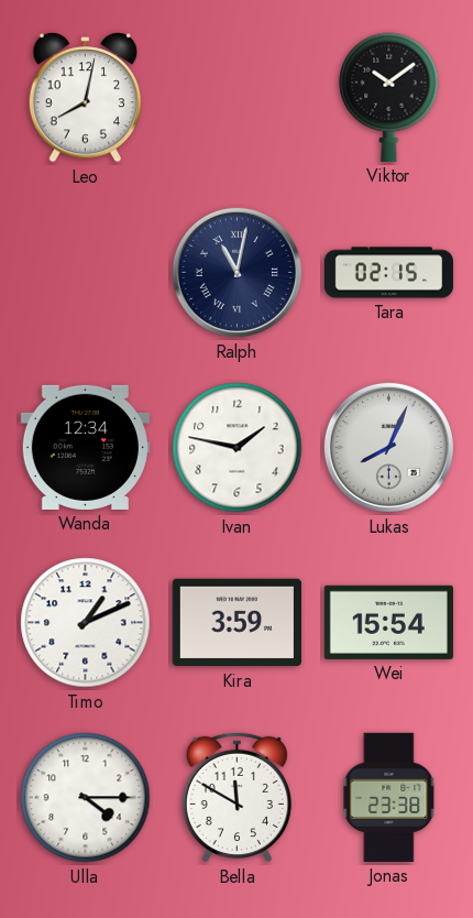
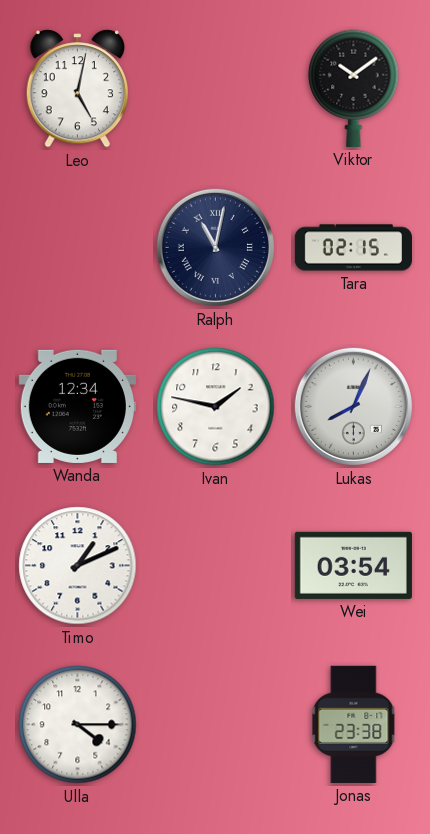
Leo: 8:02 -> 5:02
Kira: 3:59 -> none
Wei: 15:54 -> 03:54
Bella: 11:50 -> none
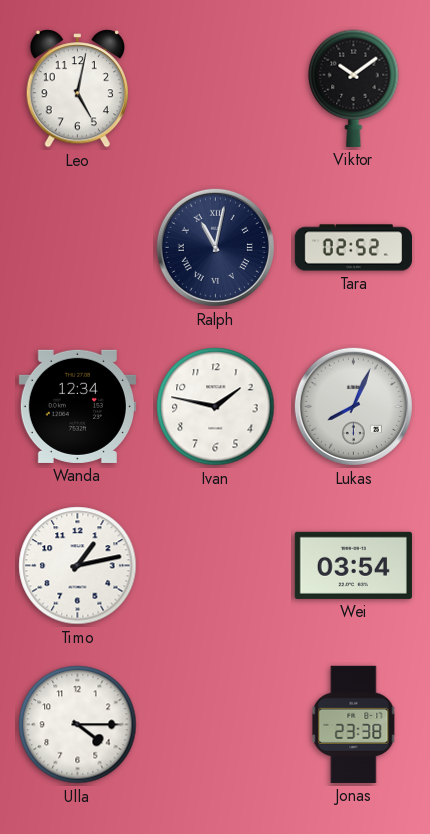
Tara: 02:15 -> 02:52
Timo: 1:11 -> 1:13
